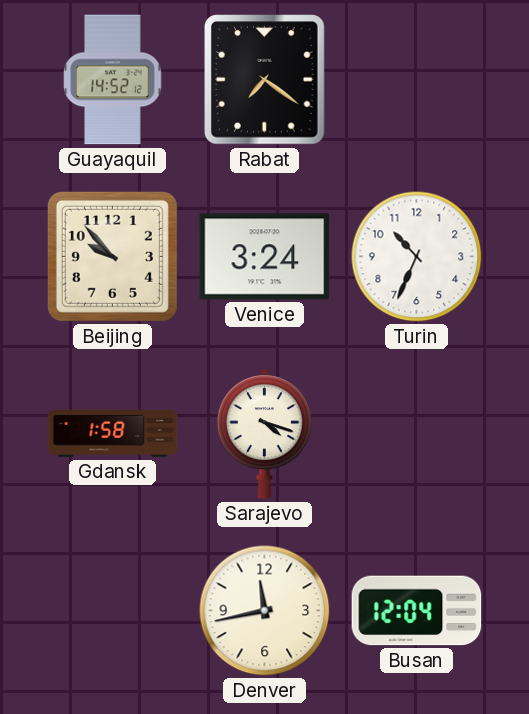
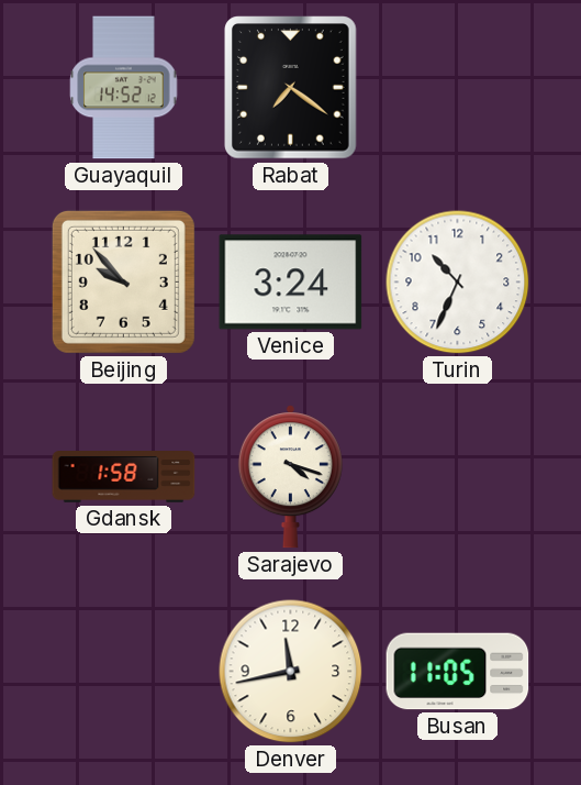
Busan: 12:04 -> 11:05
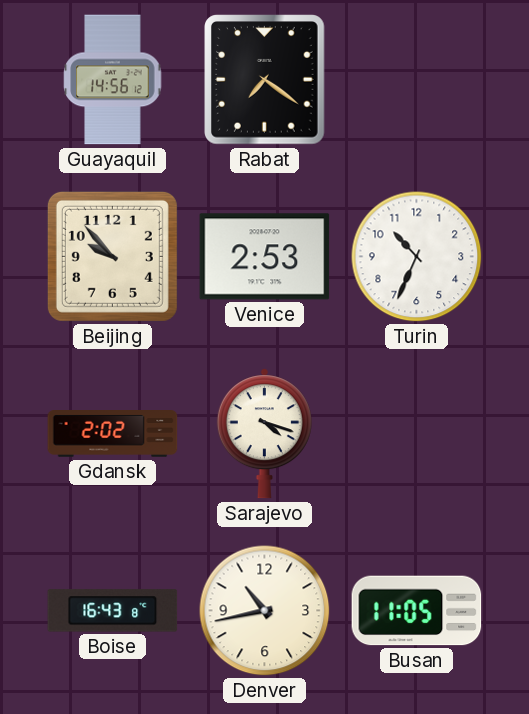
Guayaquil: 14:52 -> 14:56
Venice: 3:24 -> 2:53
Gdansk: 1:58 -> 2:02
Boise: none -> 16:43
Denver: 11:43 -> 10:43
